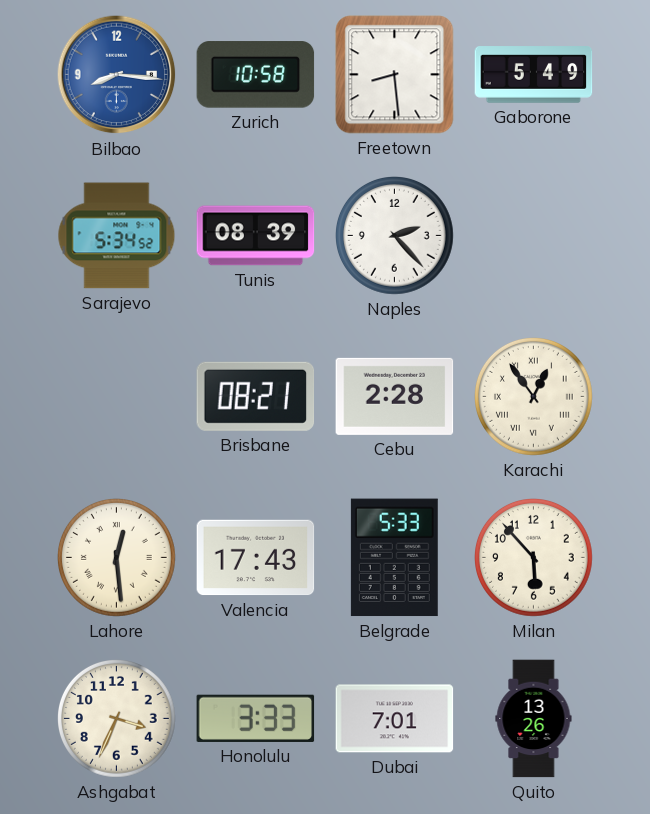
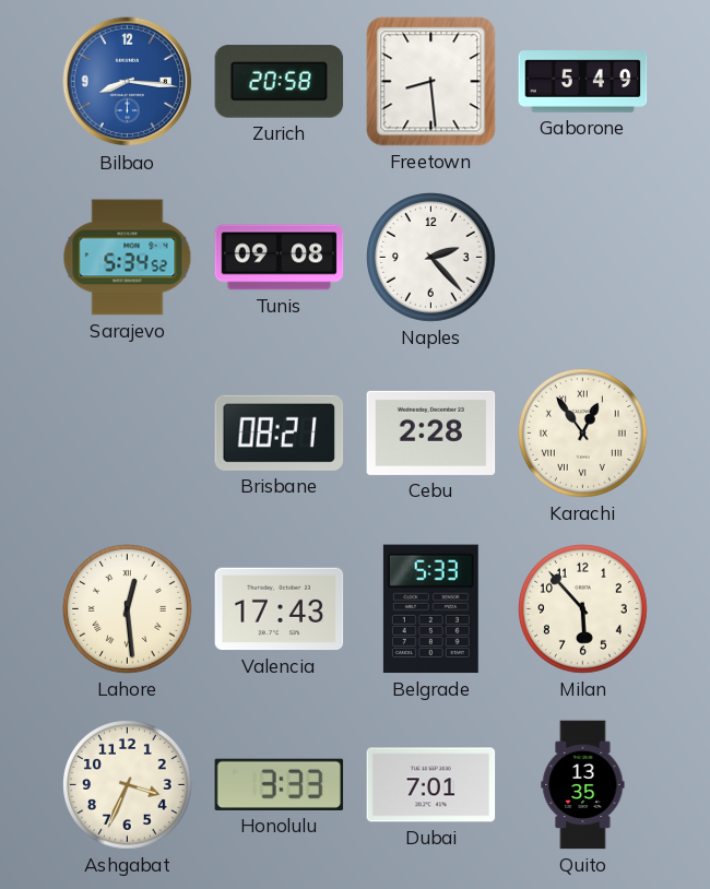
Zurich: 10:58 -> 20:58
Tunis: 08:39 -> 09:08
Quito: 13:26 -> 13:35
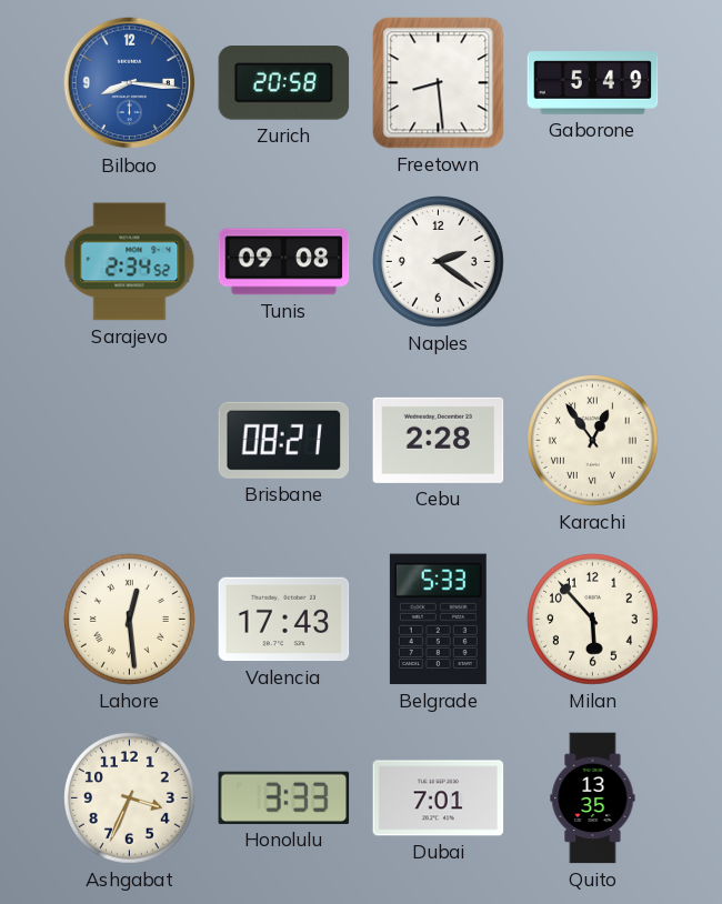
Sarajevo: 5:34 -> 2:34
Naples: 2:23 -> 2:21
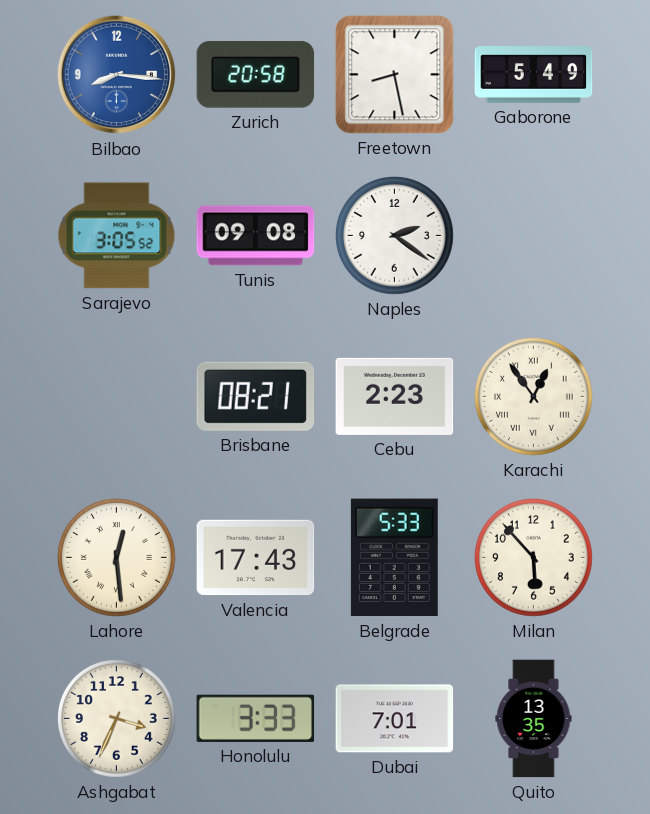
Freetown: 8:29 -> 8:28
Sarajevo: 2:34 -> 3:05
Cebu: 2:28 -> 2:23
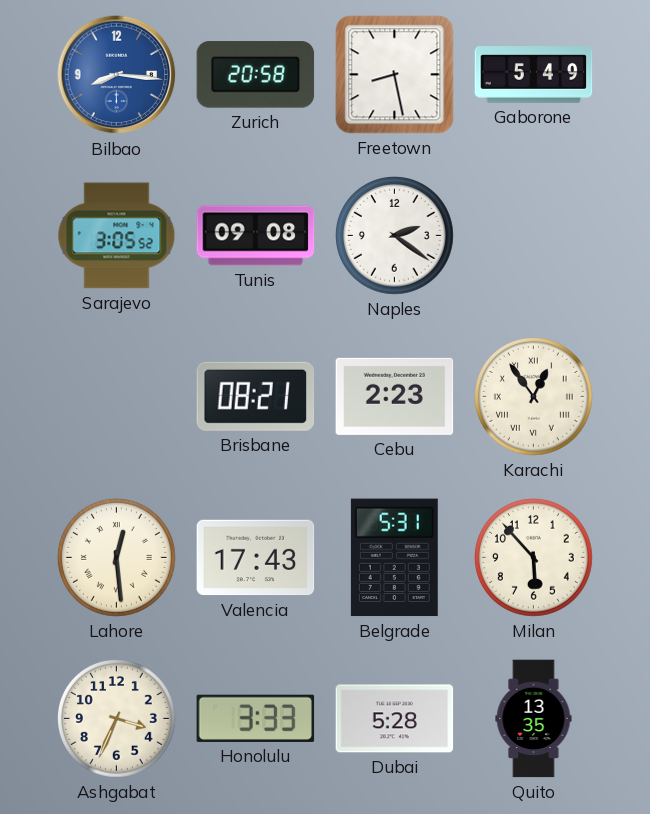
Belgrade: 5:33 -> 5:31
Dubai: 7:01 -> 5:28
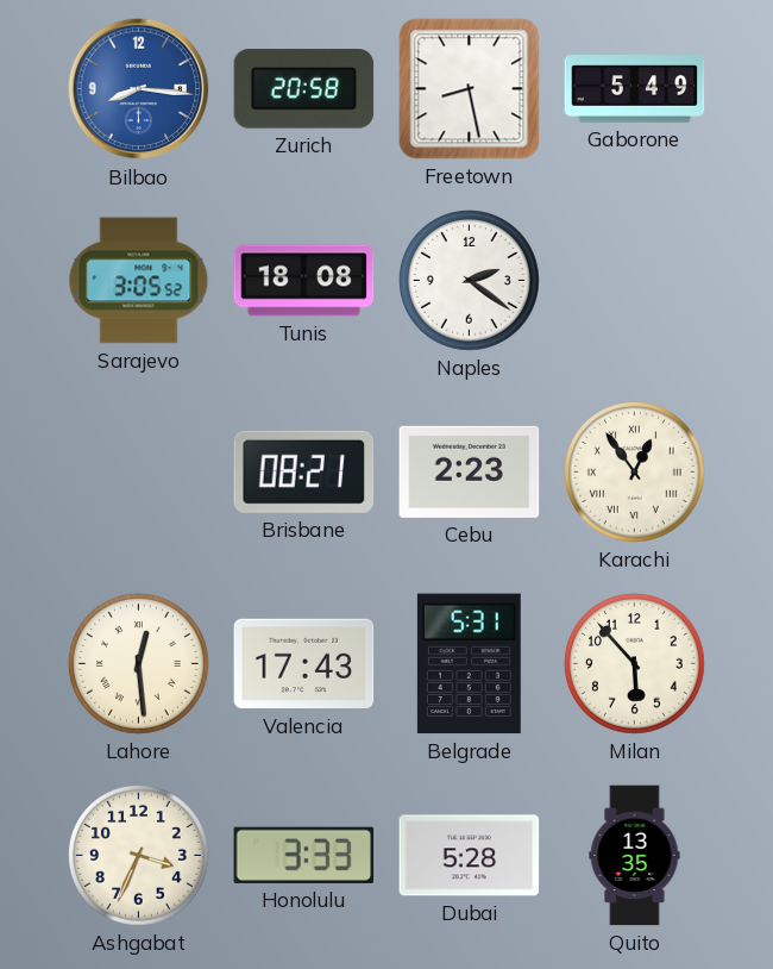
Tunis: 09:08 -> 18:08
